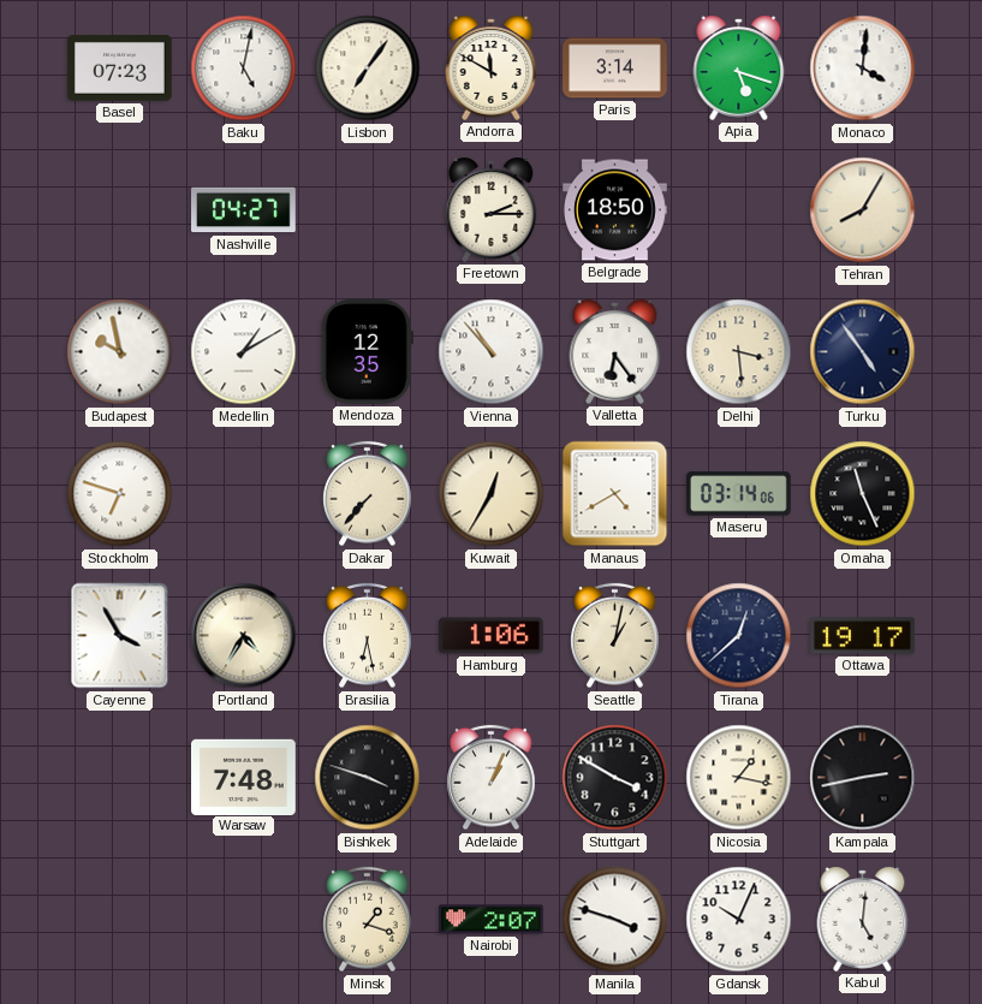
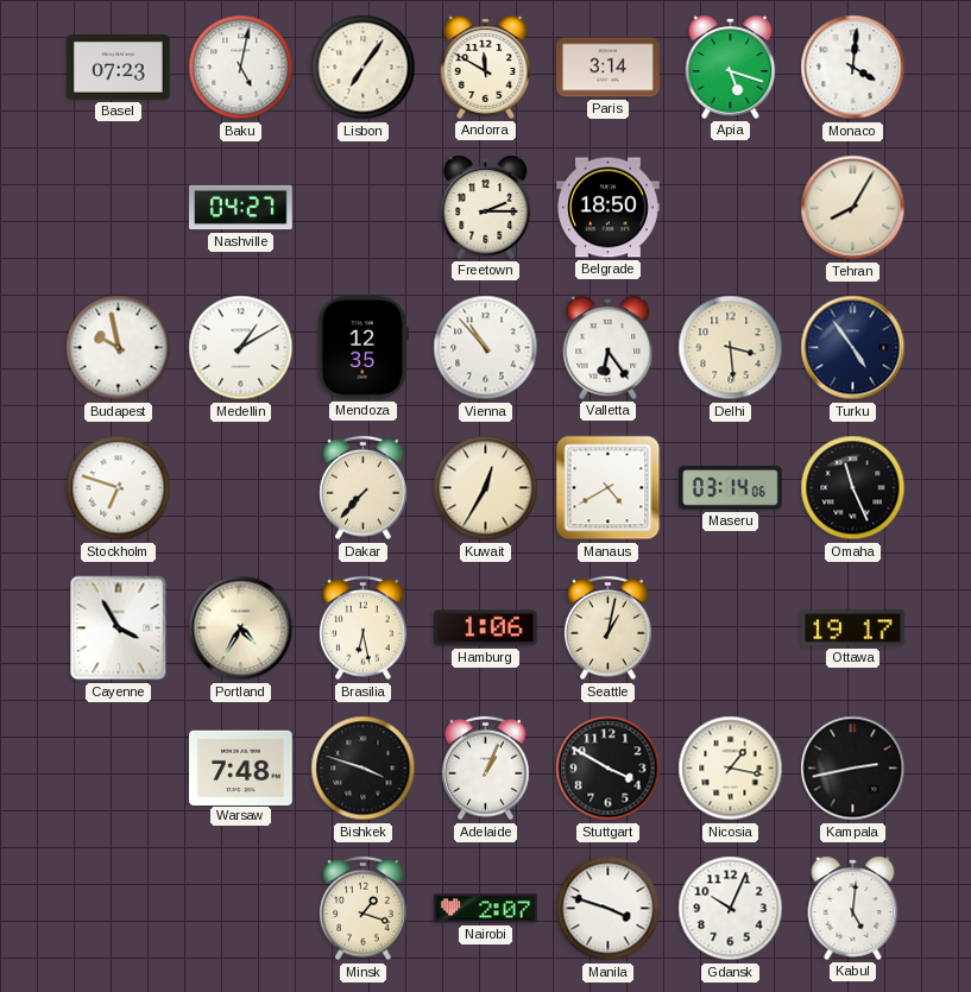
Tirana: 12:38 -> none
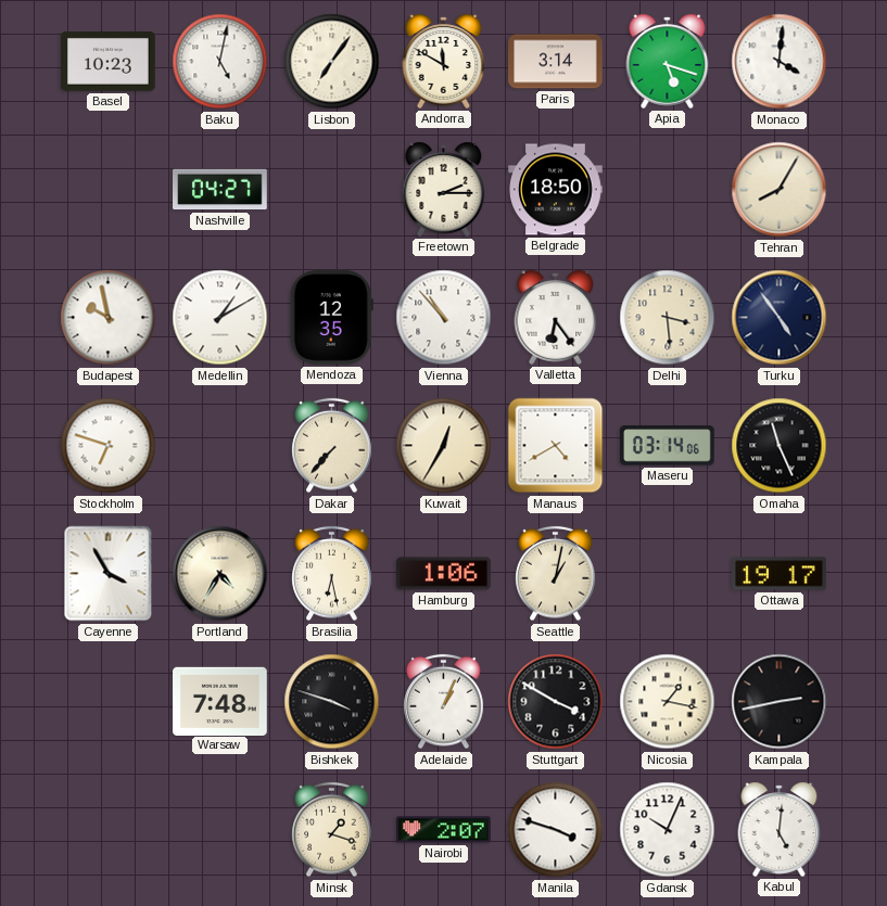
Basel: 07:23 -> 10:23
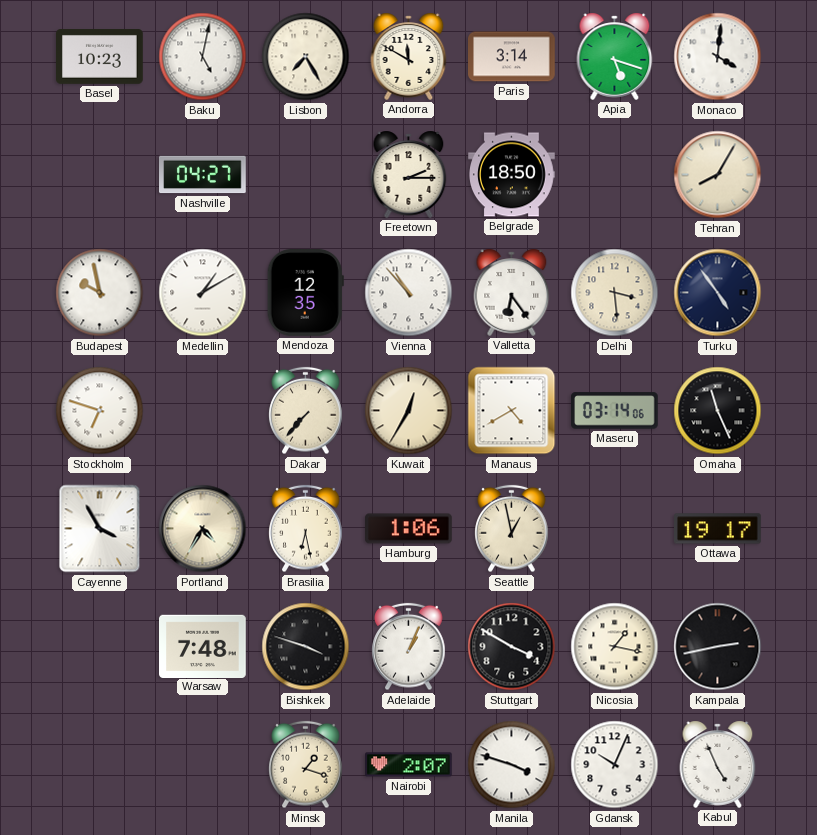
Lisbon: 7:06 -> 7:25
Seattle: 1:02 -> 12:58
Kabul: 5:01 -> 4:56
